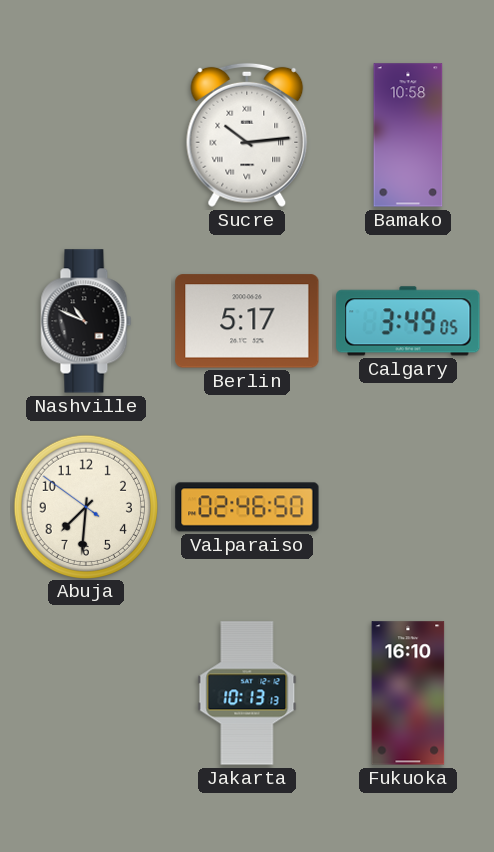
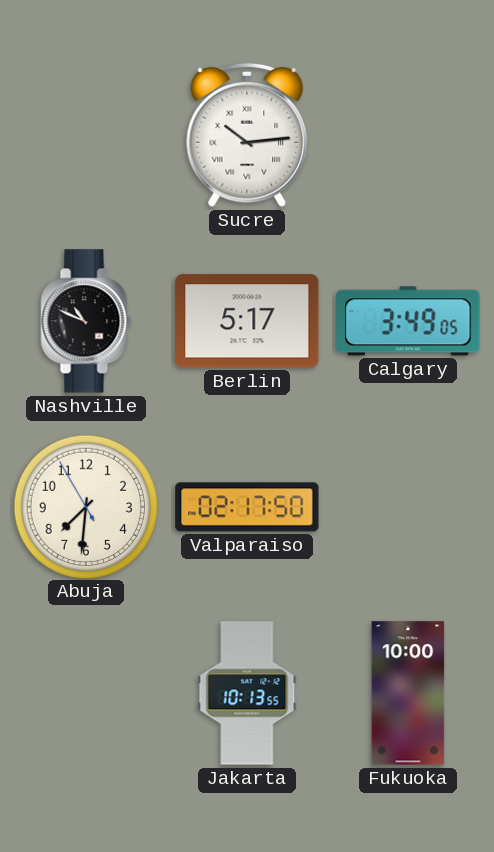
Bamako: 10:58 -> none
Abuja: 7:30:51 -> 7:30:55
Valparaiso: 02:46 -> 02:17
Jakarta: 10:13:13 -> 10:13:55
Fukuoka: 16:10 -> 10:00
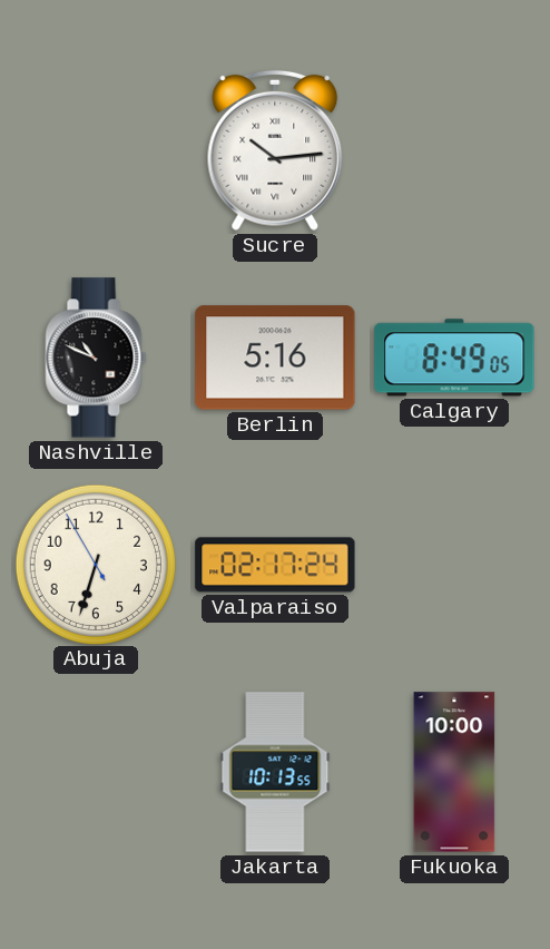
Berlin: 5:17 -> 5:16
Calgary: 3:49 -> 8:49
Abuja: 7:30 -> 6:32
Valparaiso: 02:17:50 -> 02:17:24
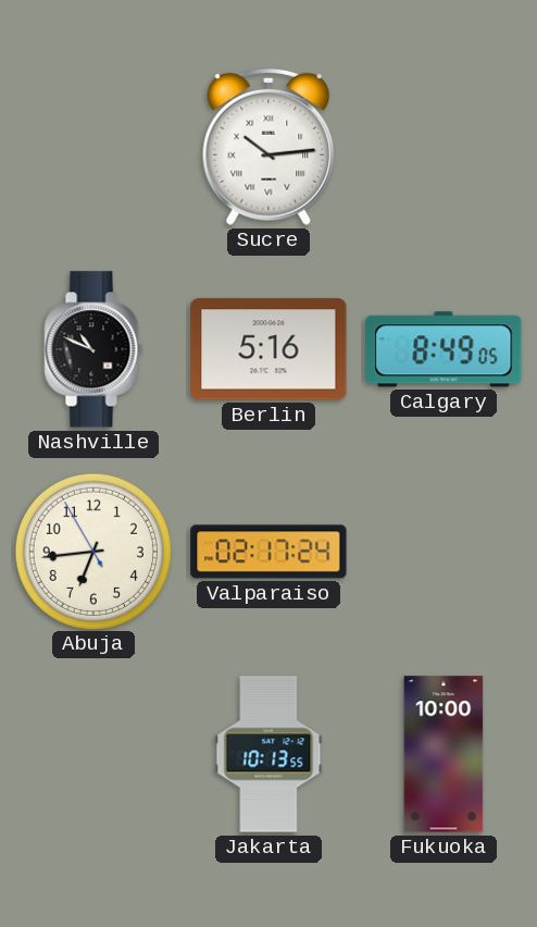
Abuja: 6:32 -> 6:43
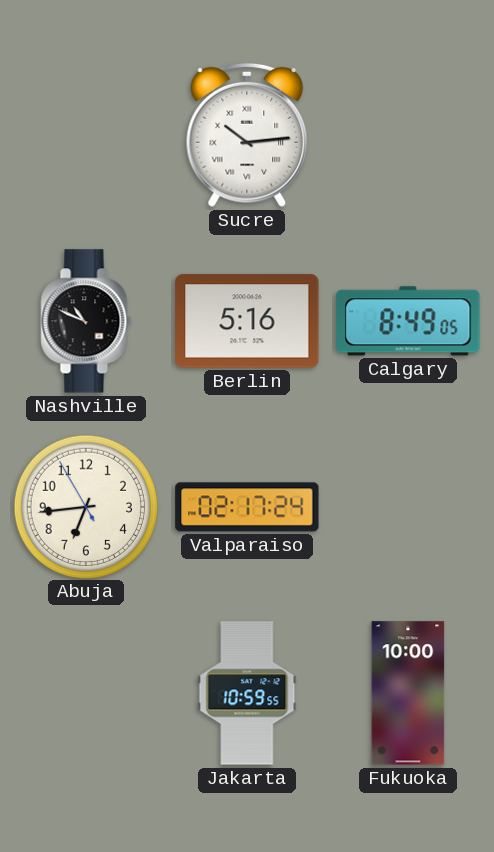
Jakarta: 10:13 -> 10:59
